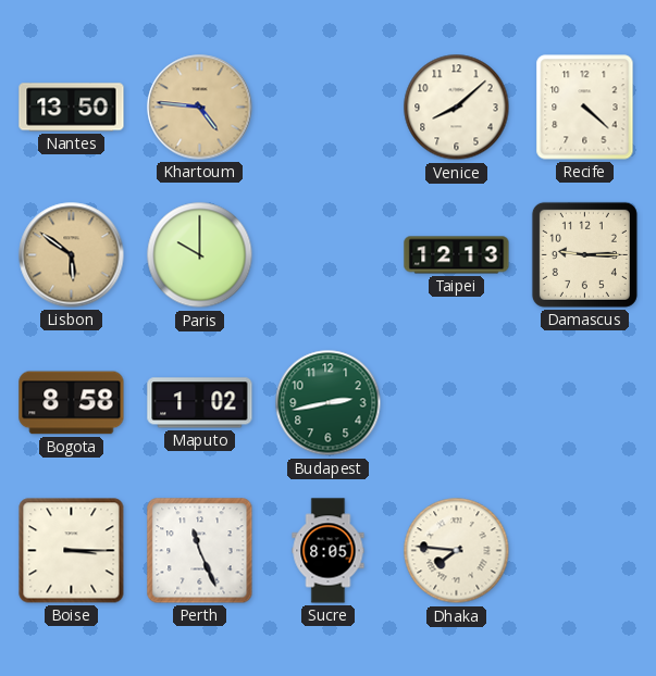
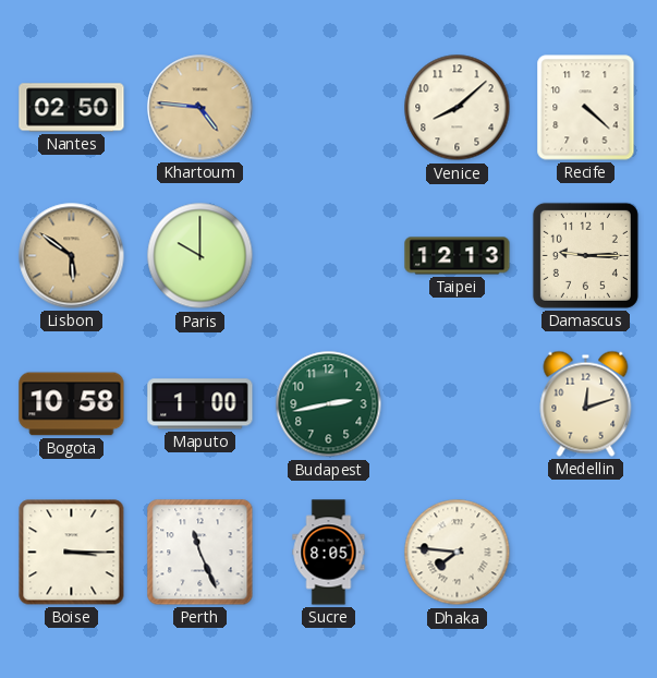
Nantes: 13:50 -> 02:50
Bogota: 8:58 -> 10:58
Maputo: 1:02 -> 1:00
Medellin: none -> 12:12
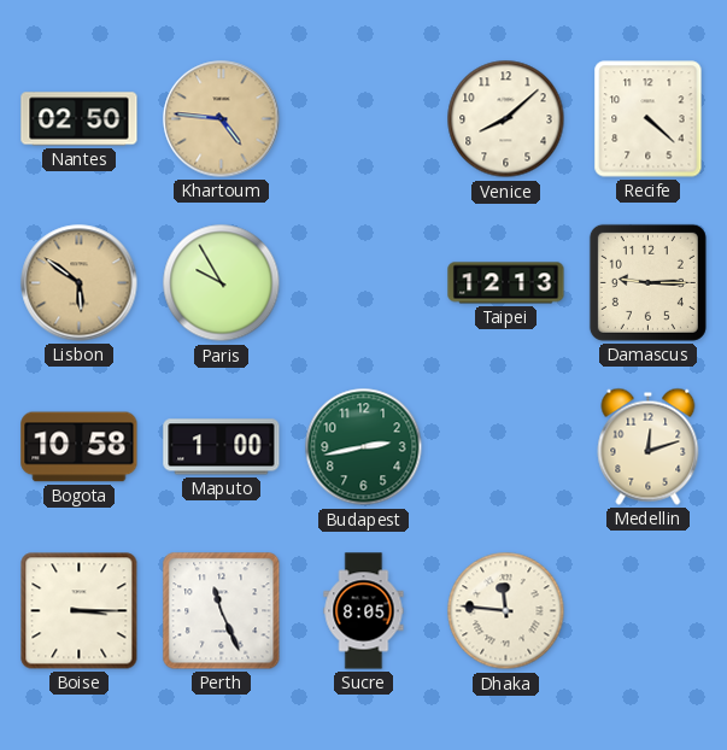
Paris: 10:00 -> 9:55
Dhaka: 7:46 -> 11:46
